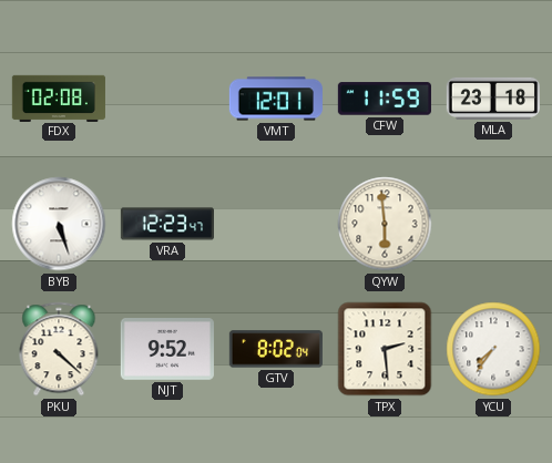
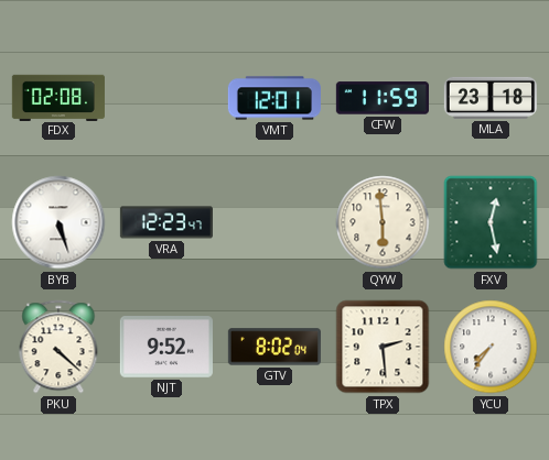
FXV: none -> 12:28
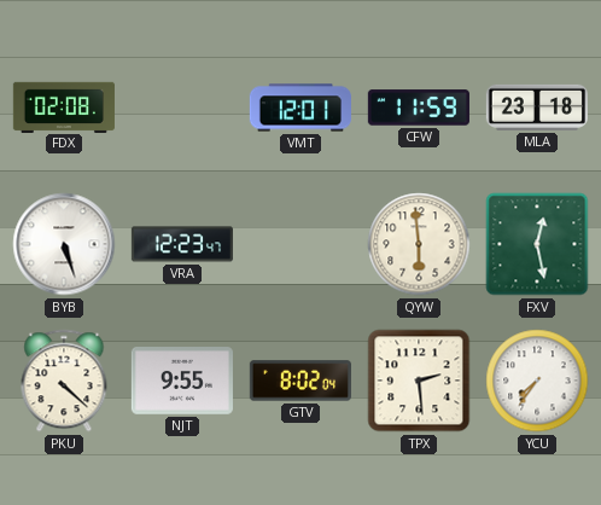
NJT: 9:52 -> 9:55
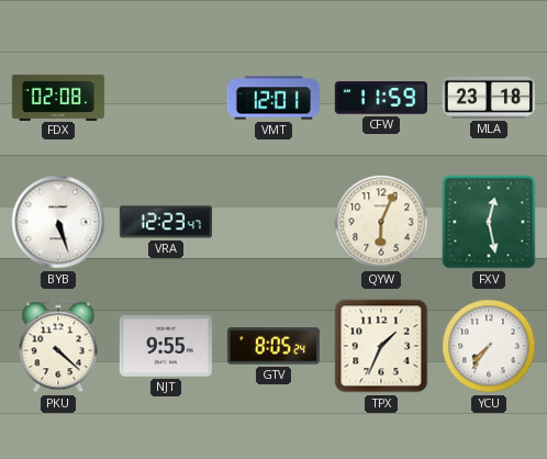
QYW: 5:59 -> 6:04
GTV: 8:02 -> 8:05
TPX: 2:29 -> 1:34
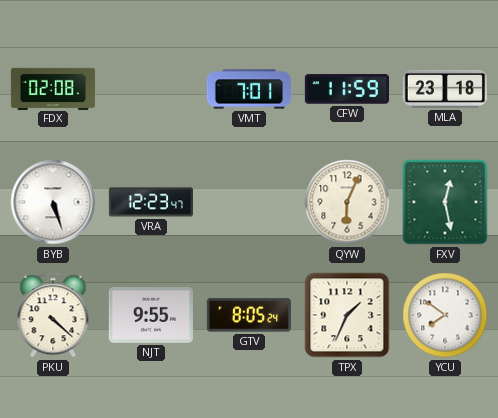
VMT: 12:01 -> 7:01
YCU: 7:36 -> 7:51
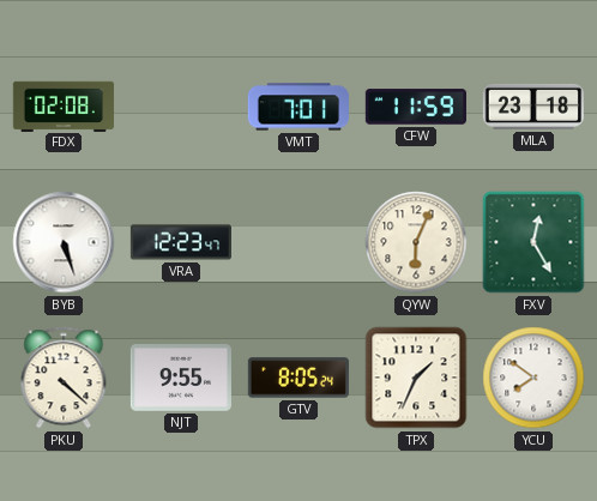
FXV: 12:28 -> 12:25
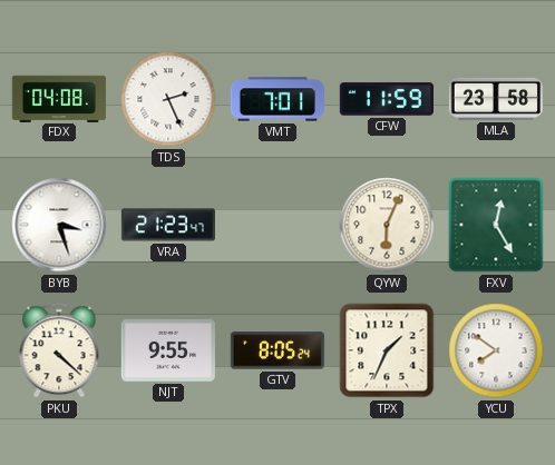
FDX: 02:08 -> 04:08
TDS: none -> 2:26
MLA: 23:18 -> 23:58
BYB: 5:27 -> 3:27
VRA: 12:23 -> 21:23
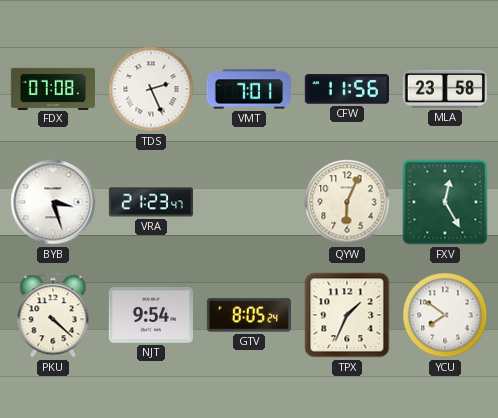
FDX: 04:08 -> 07:08
CFW: 11:59 -> 11:56
NJT: 9:55 -> 9:54
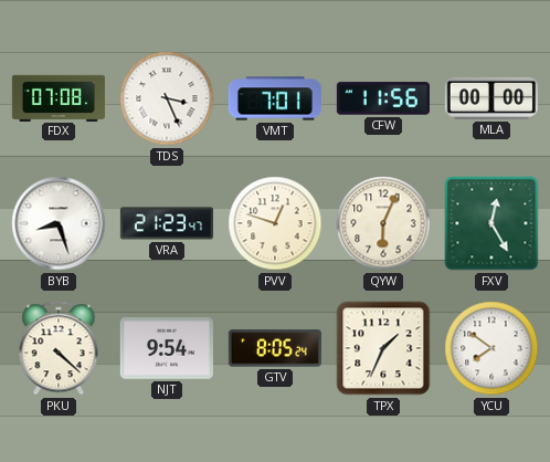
TDS: 2:26 -> 3:26
MLA: 23:58 -> 00:00
BYB: 3:27 -> 8:27
PVV: none -> 12:48
